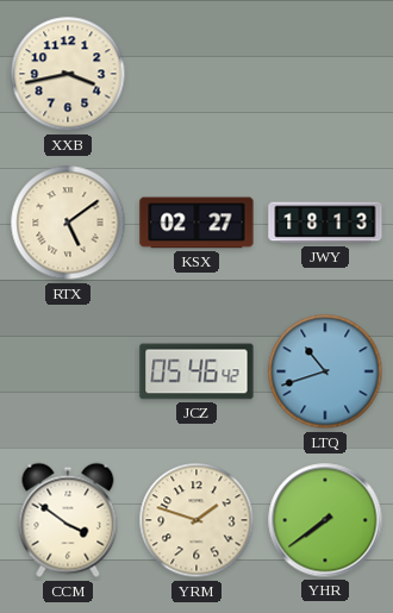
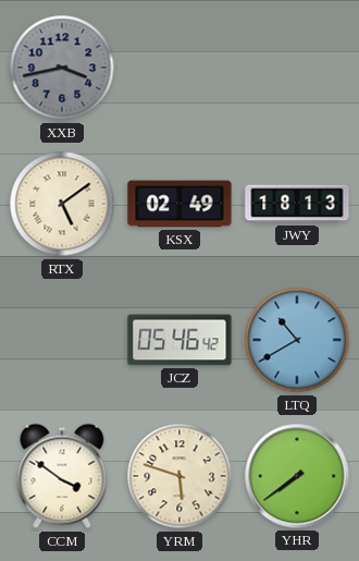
XXB dial: cream -> grey
KSX: 02:27 -> 02:49
LTQ: 10:42 -> 10:40
YRM: 1:48 -> 5:48
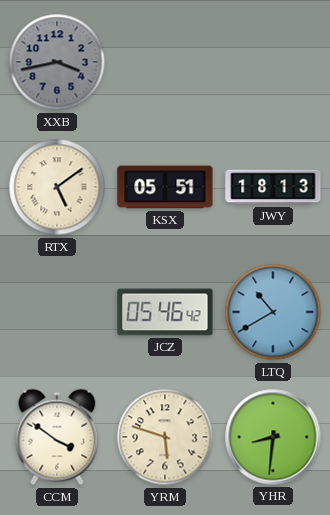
KSX: 02:49 -> 05:51
YHR: 7:39 -> 8:31
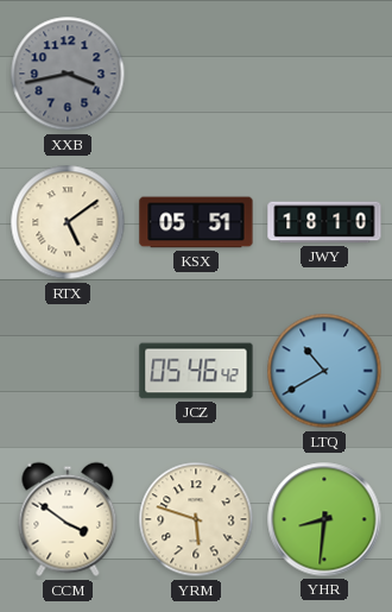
JWY: 18:13 -> 18:10
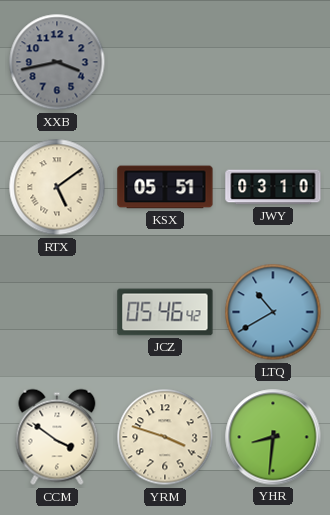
JWY: 18:10 -> 03:10
YRM: 5:48 -> 3:48
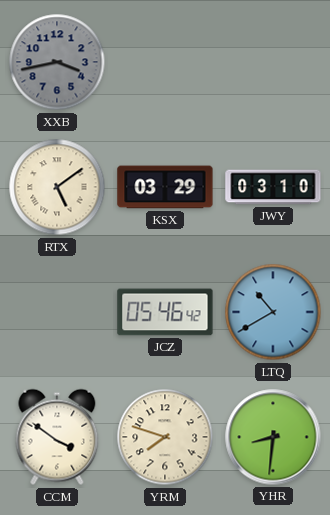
KSX: 05:51 -> 03:29
YRM: 3:48 -> 7:48
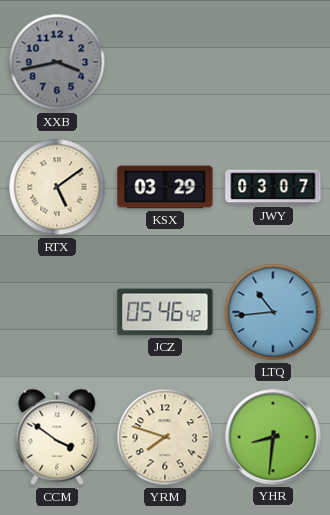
JWY: 03:10 -> 03:07
LTQ: 10:40 -> 10:44
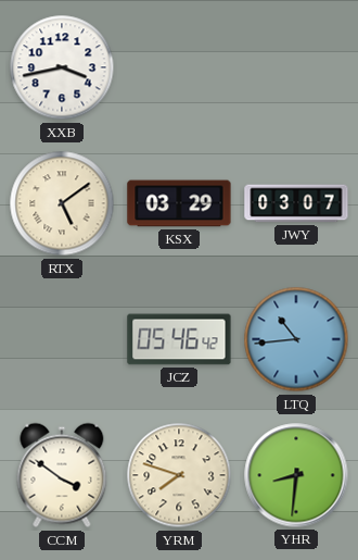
XXB dial: grey -> white
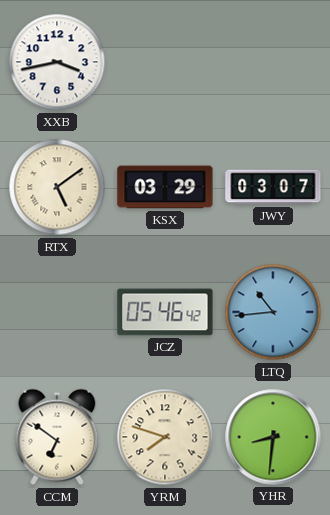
CCM: 3:51 -> 6:51
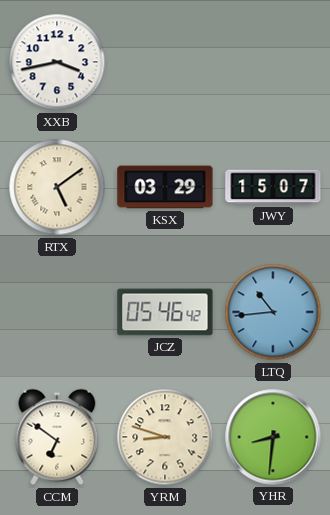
JWY: 03:07 -> 15:07
YRM: 7:48 -> 8:48
